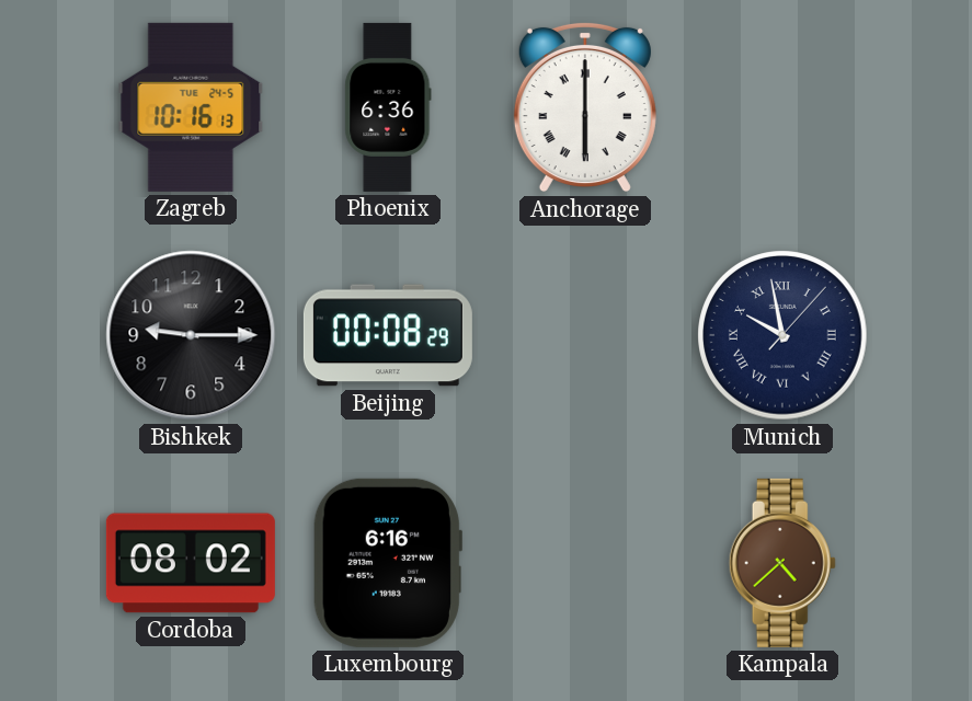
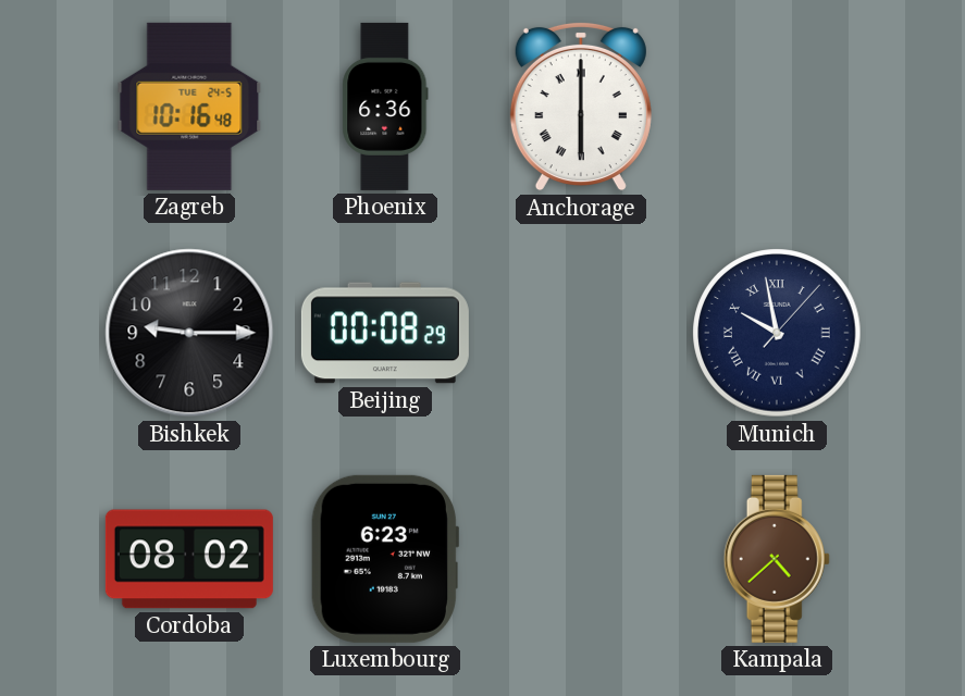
Zagreb: 10:16:13 -> 10:16:48
Luxembourg: 6:16 -> 6:23
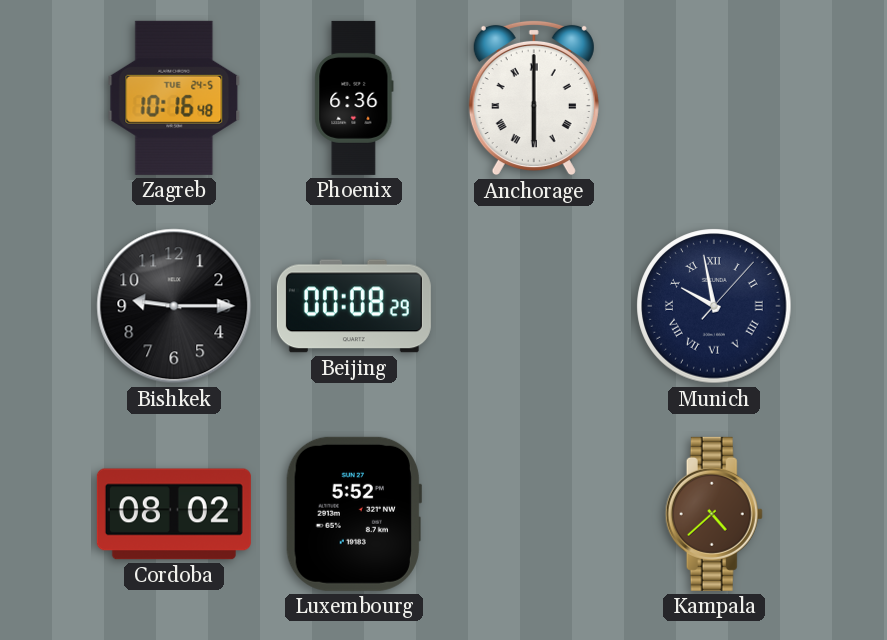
Luxembourg: 6:23 -> 5:52
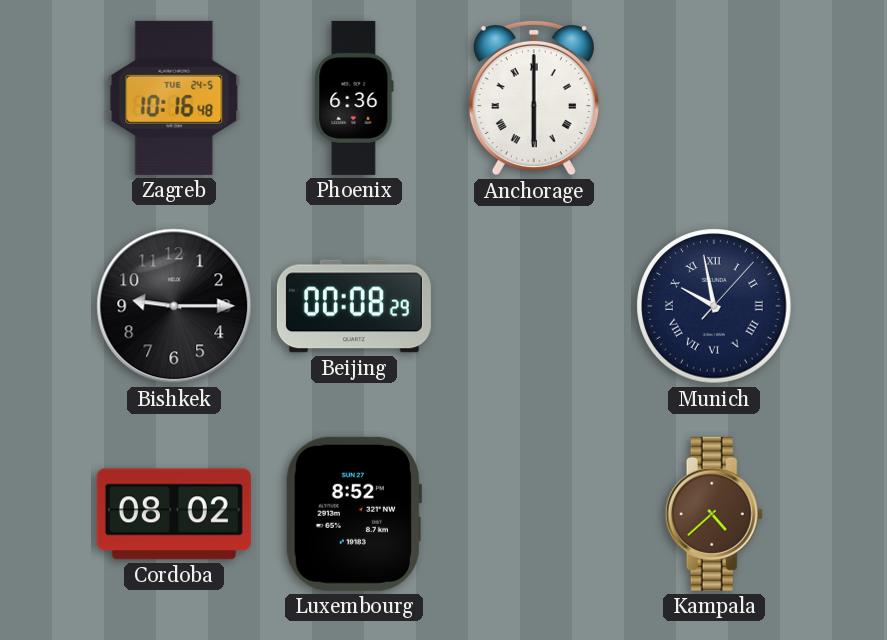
Luxembourg: 5:52 -> 8:52
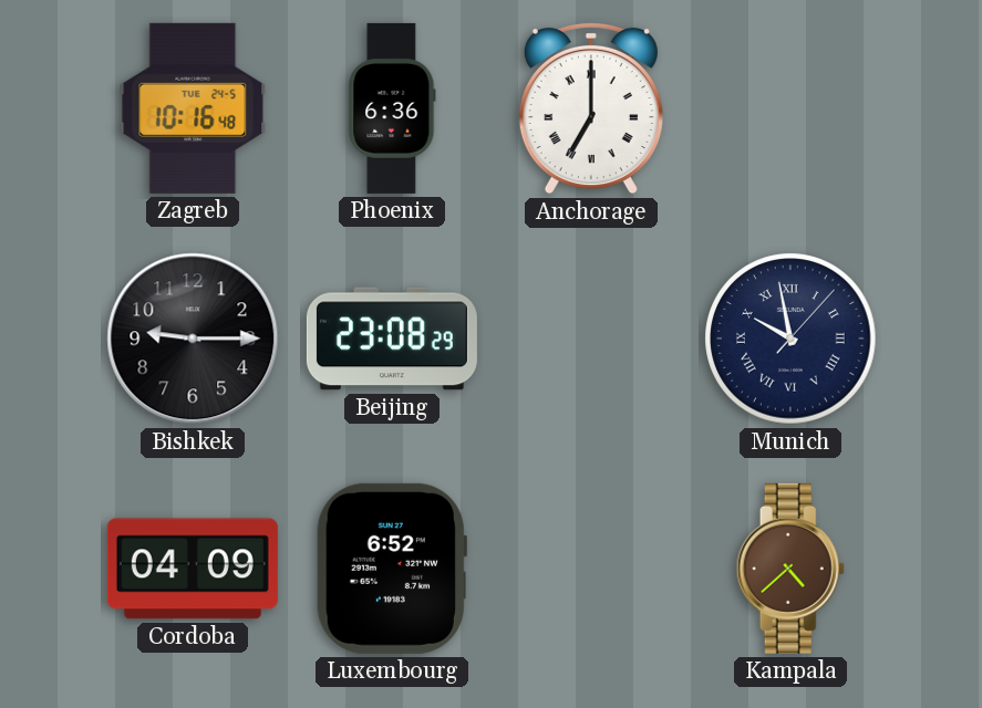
Anchorage: 6:00 -> 7:00
Beijing: 00:08 -> 23:08
Cordoba: 08:02 -> 04:09
Luxembourg: 8:52 -> 6:52
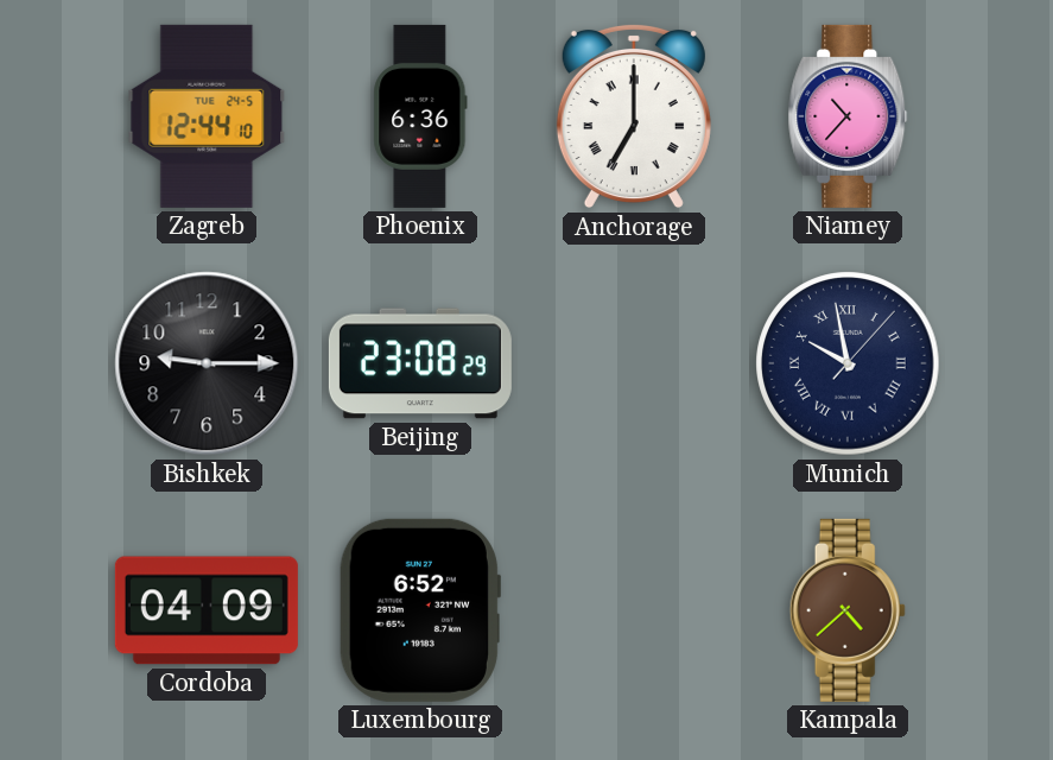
Zagreb: 10:16 -> 12:44
Niamey: none -> 10:37
